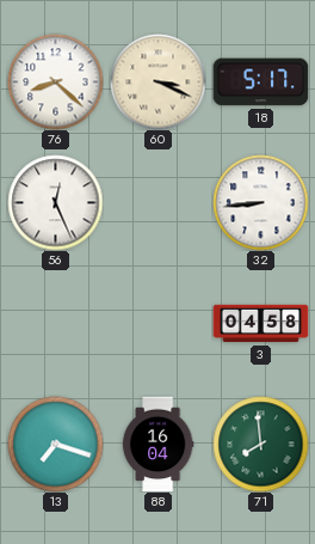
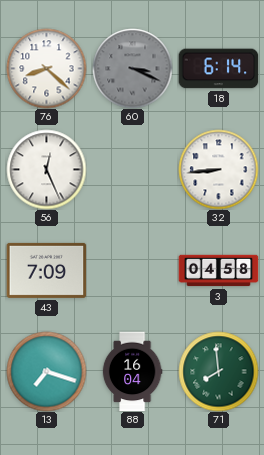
60 dial: cream -> grey
18: 5:17 -> 6:14
43: none -> 7:09
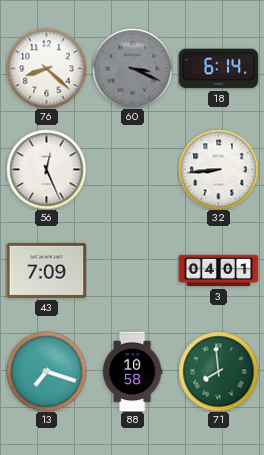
3: 04:58 -> 04:01
88: 16:04 -> 10:58
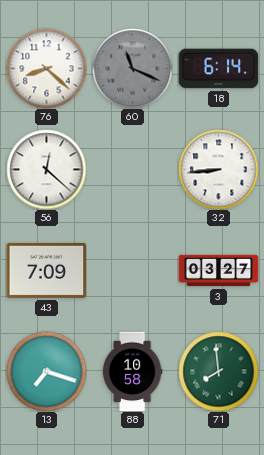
60: 3:19 -> 11:19
56: 12:26 -> 12:22
3: 04:01 -> 03:27
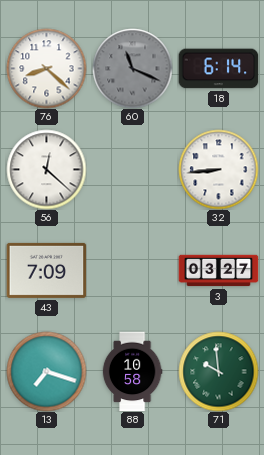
71: 7:59 -> 9:59
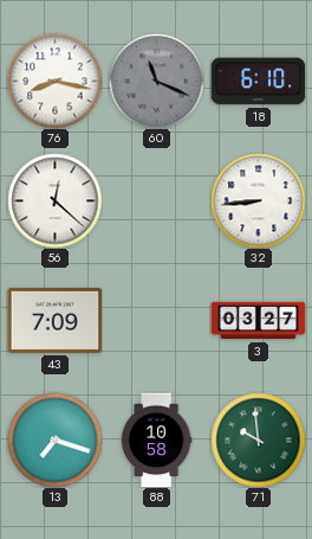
76: 8:22 -> 8:17
18: 6:14 -> 6:10
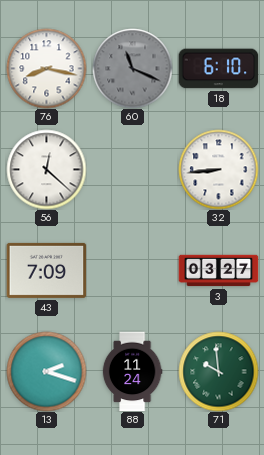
13: 7:18 -> 2:18
88: 10:58 -> 11:24
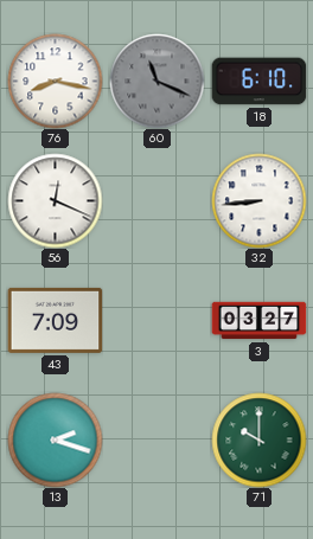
56: 12:22 -> 12:19
88: 11:24 -> none
71: 9:59 -> 10:00
